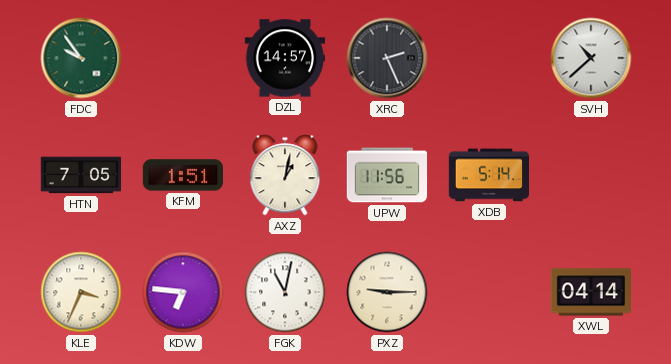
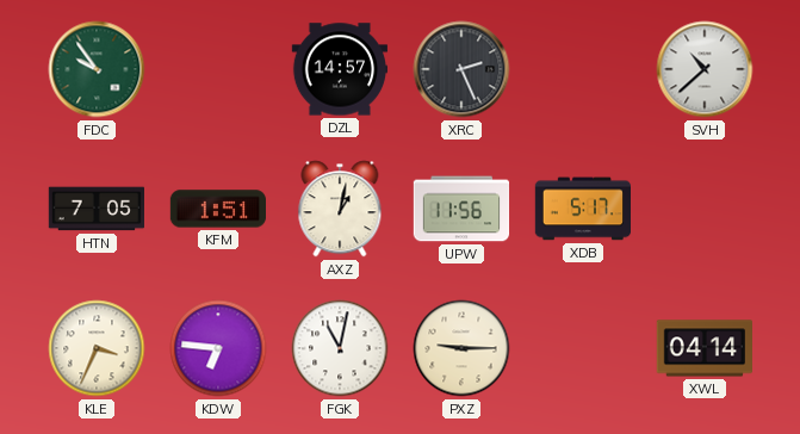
XDB: 5:14 -> 5:17
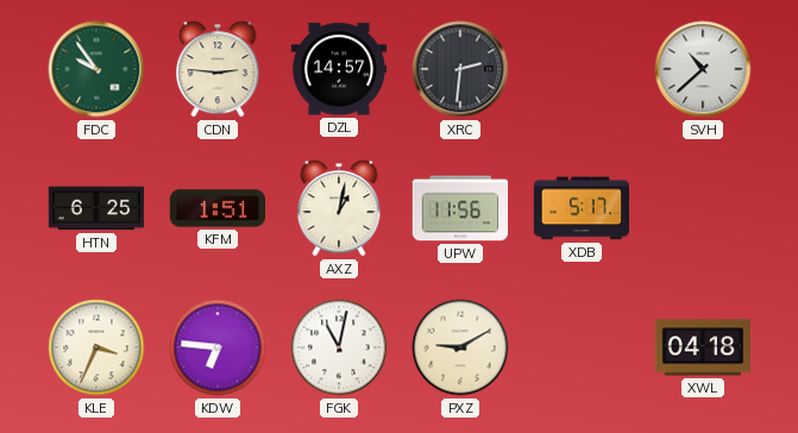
CDN: none -> 2:46
XRC: 2:26 -> 2:31
HTN: 7:05 -> 6:25
PXZ: 9:15 -> 9:10
XWL: 04:14 -> 04:18
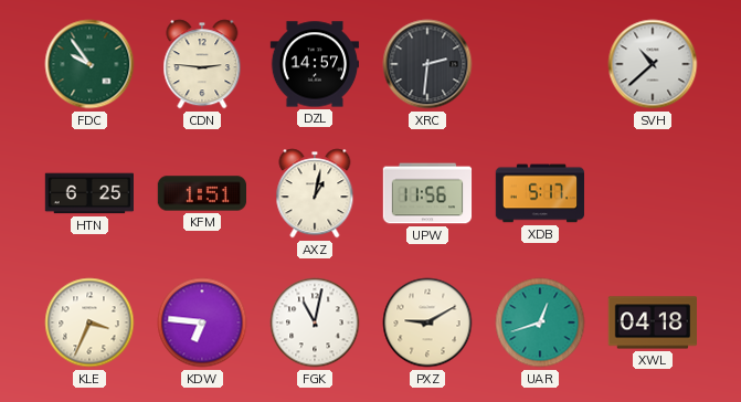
UAR: none -> 12:42
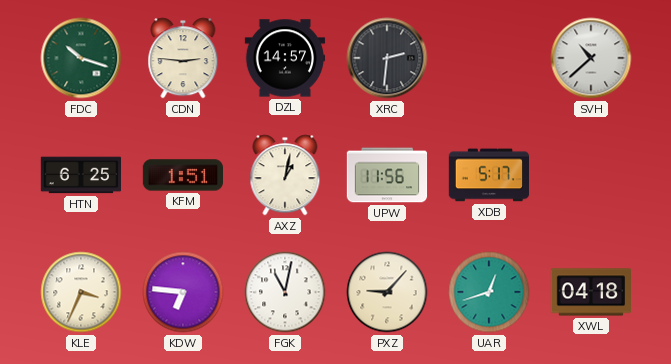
FDC: 9:54 -> 10:18
PXZ: 9:10 -> 9:07
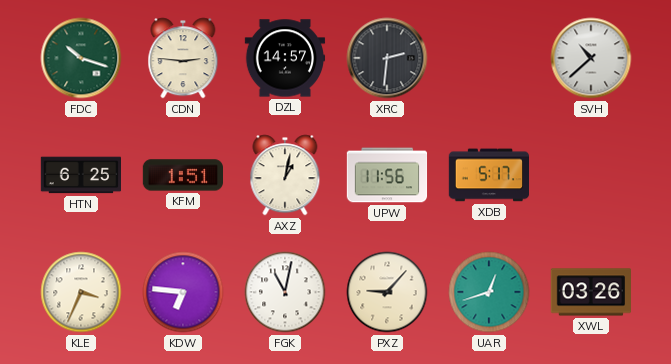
XWL: 04:18 -> 03:26
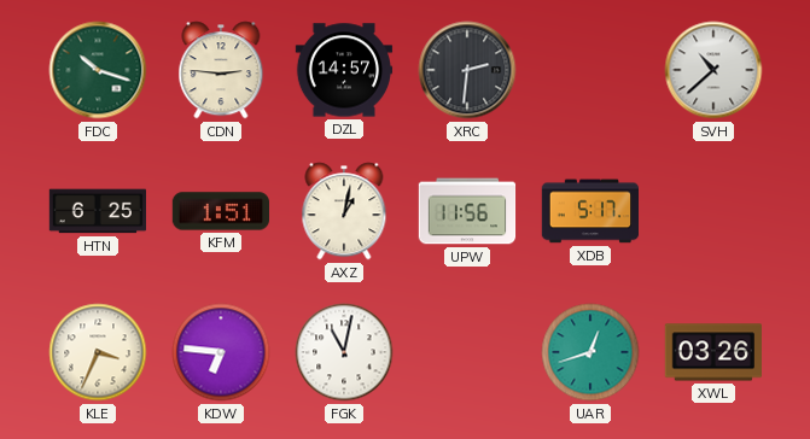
PXZ: 9:07 -> none
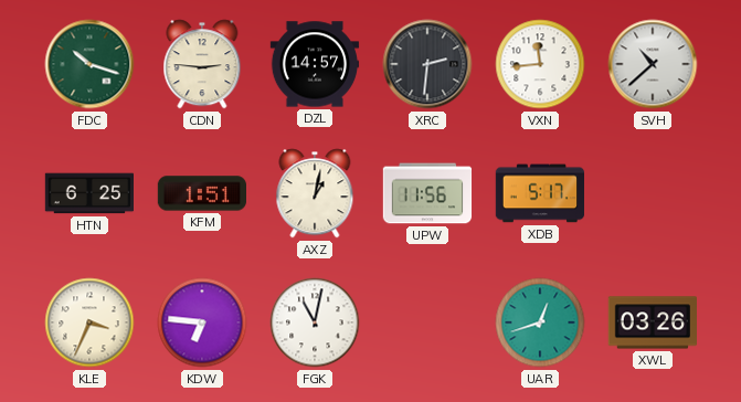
VXN: none -> 11:44
